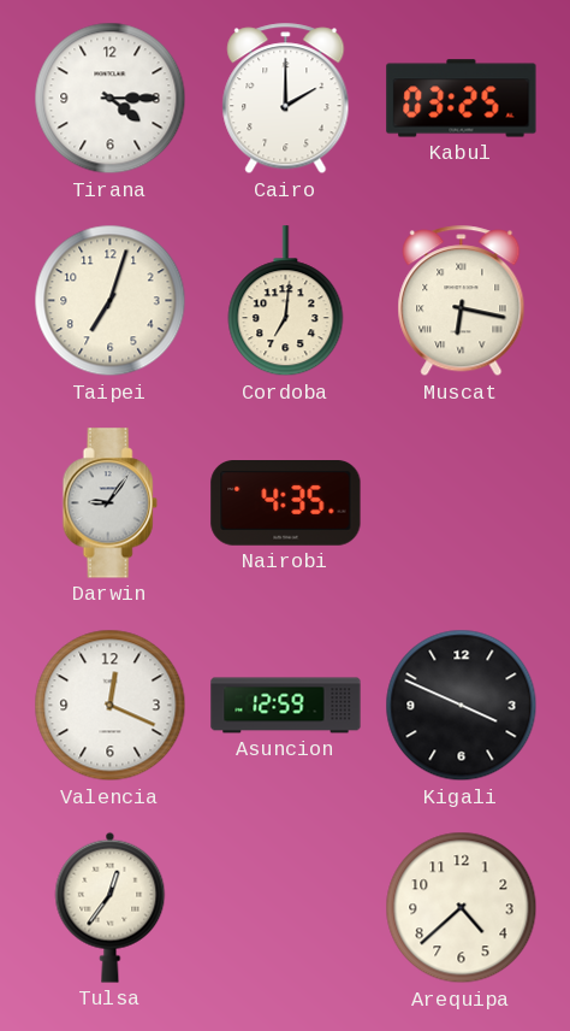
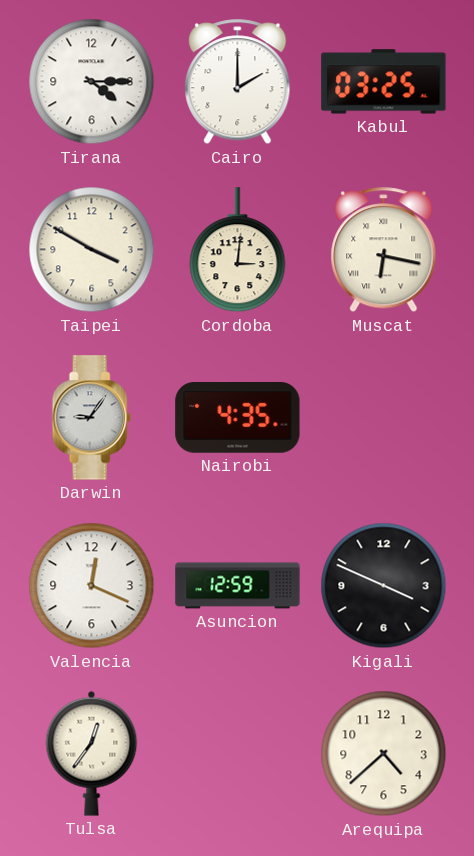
Taipei: 7:03 -> 3:50
Cordoba: 7:01 -> 3:01
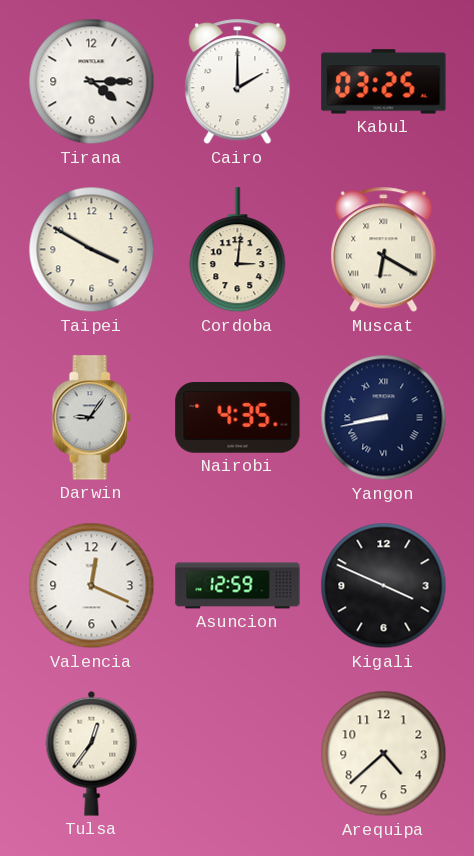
Muscat: 6:17 -> 6:20
Yangon: none -> 8:43
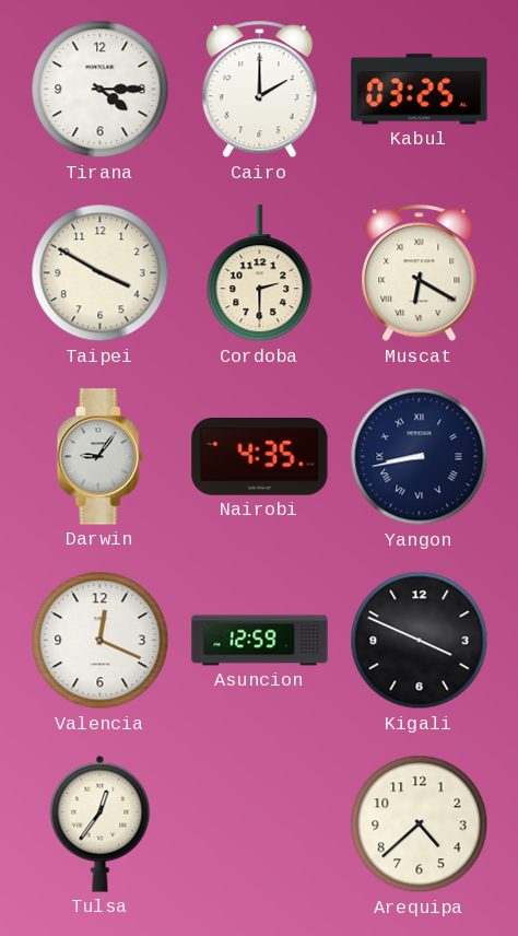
Cordoba: 3:01 -> 2:30
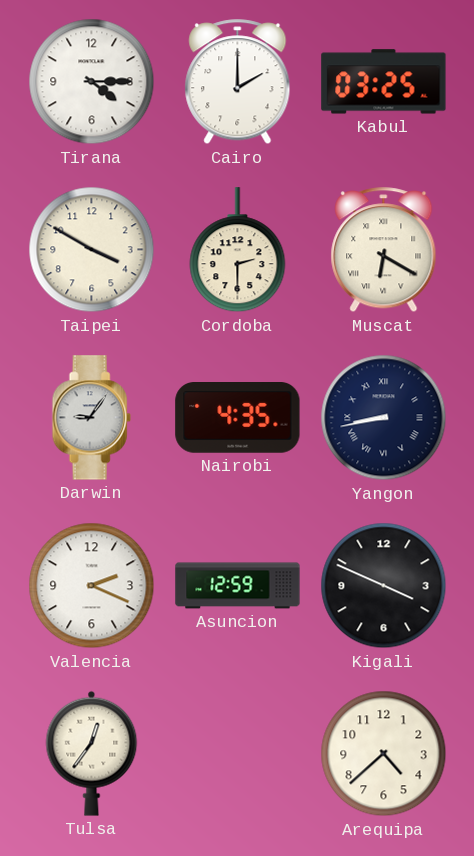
Valencia: 12:19 -> 2:19
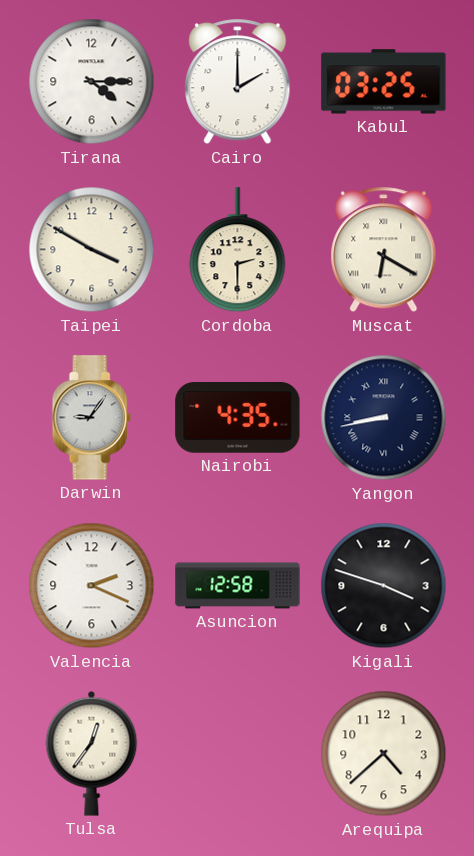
Asuncion: 12:59 -> 12:58
Kigali: 3:49 -> 3:48
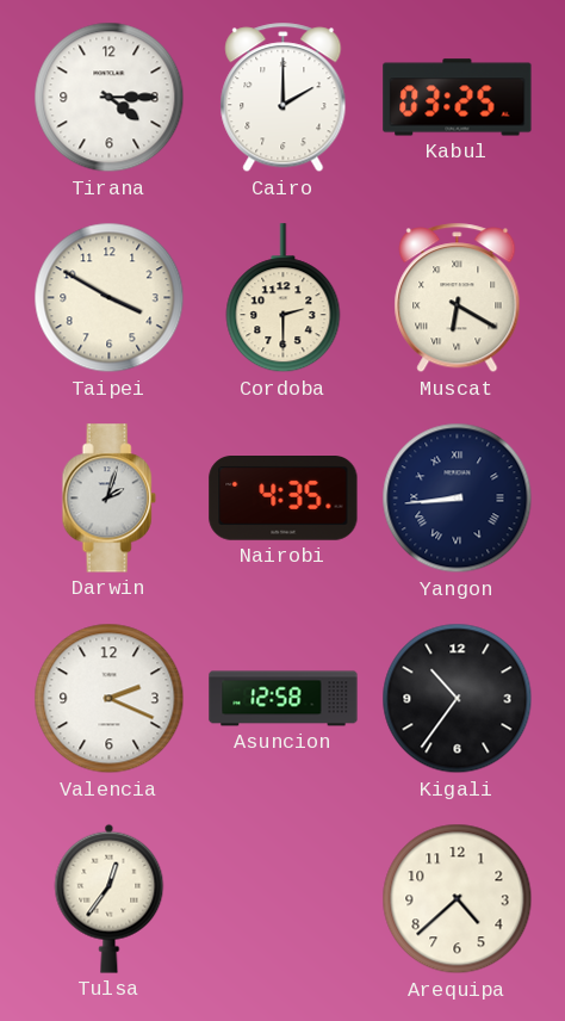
Darwin: 9:06 -> 2:03
Yangon: 8:43 -> 8:44
Kigali: 3:48 -> 10:36
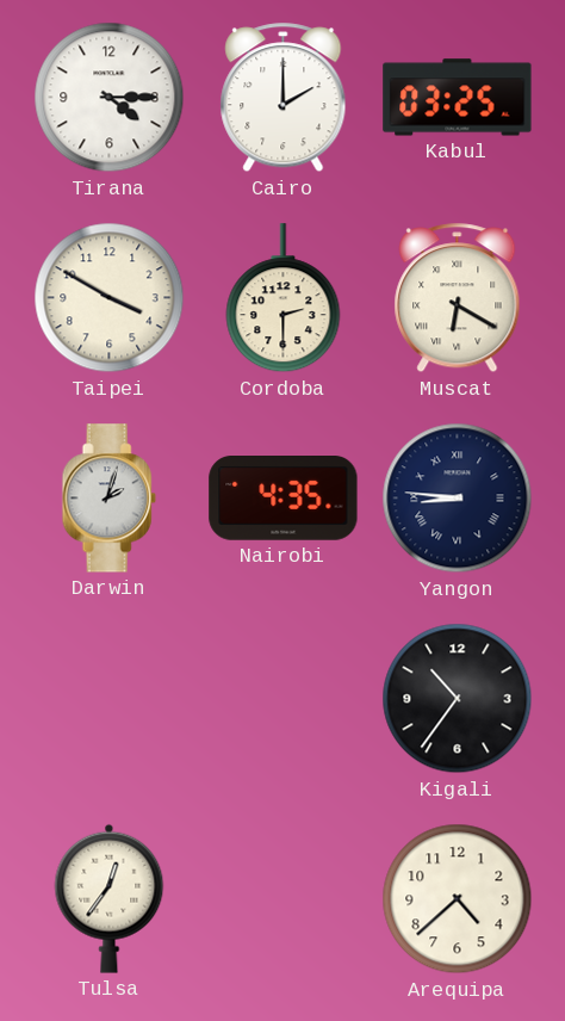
Yangon: 8:44 -> 8:46
Valencia: 2:19 -> none
Asuncion: 12:58 -> none
